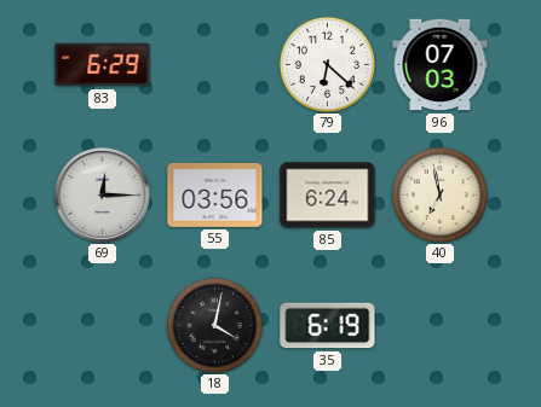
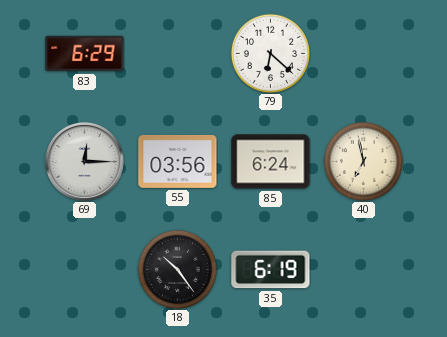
96: 07:03 -> none
18: 4:02 -> 10:24
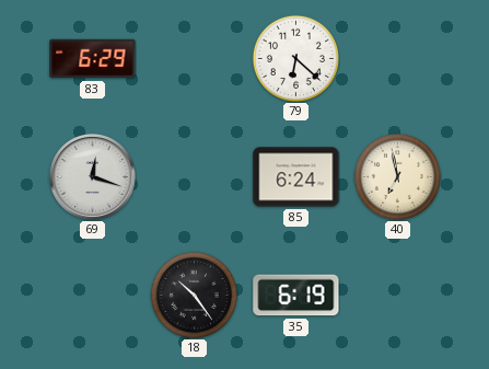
69: 12:15 -> 12:18
55: 03:56 -> none
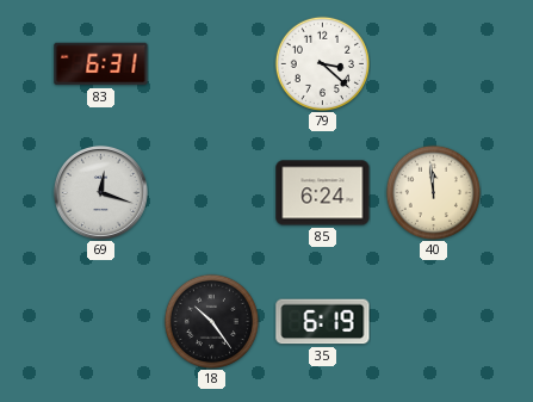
83: 6:29 -> 6:31
79: 6:22 -> 3:22
40: 6:58 -> 11:59
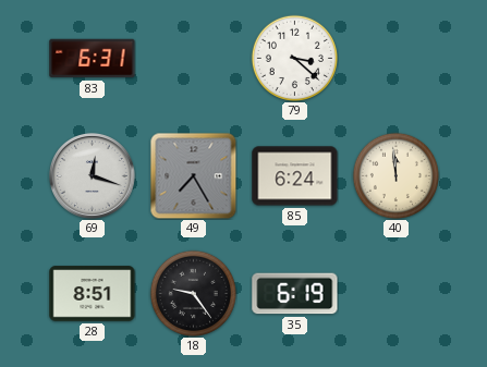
49: none -> 7:25
28: none -> 8:51
18: 10:24 -> 9:24
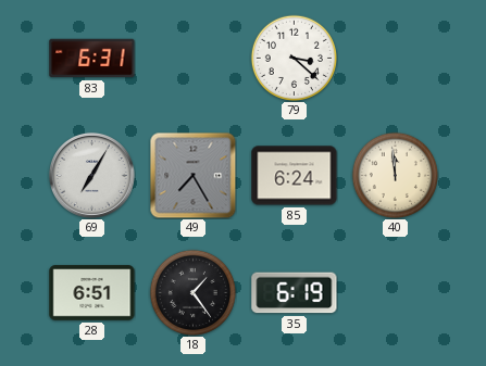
69: 12:18 -> 7:05
28: 8:51 -> 6:51
18: 9:24 -> 1:24
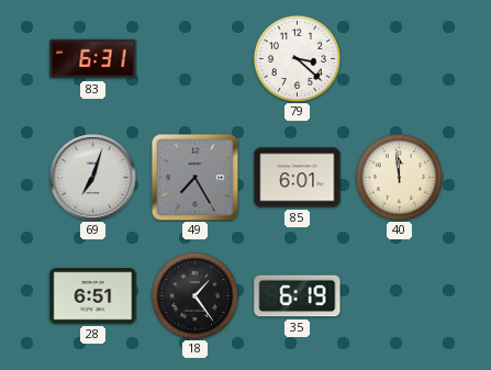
69: 7:05 -> 7:03
85: 6:24 -> 6:01
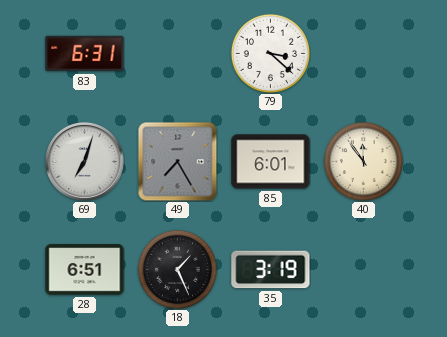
40: 11:59 -> 11:54
18: 1:24 -> 1:26
35: 6:19 -> 3:19
